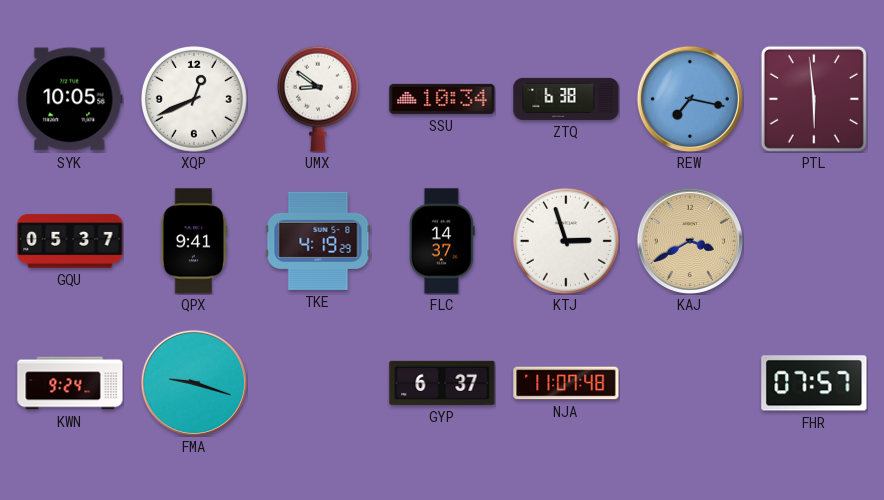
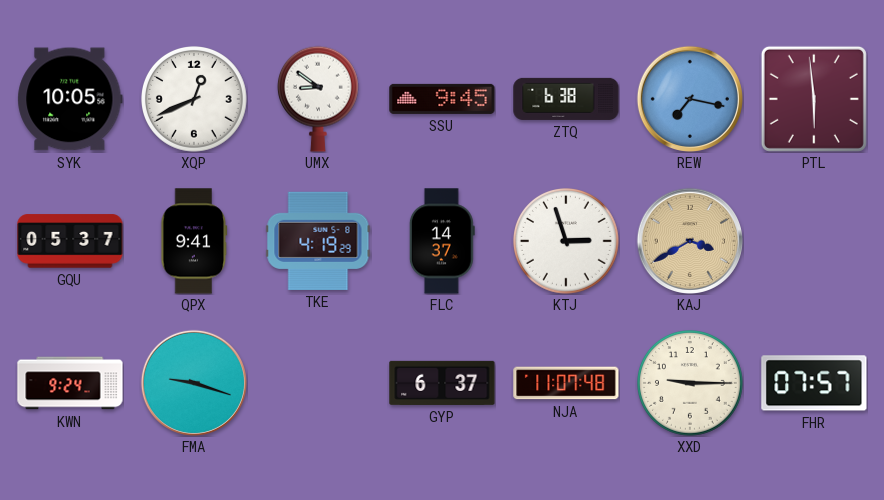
SSU: 10:34 -> 9:45
XXD: none -> 9:15
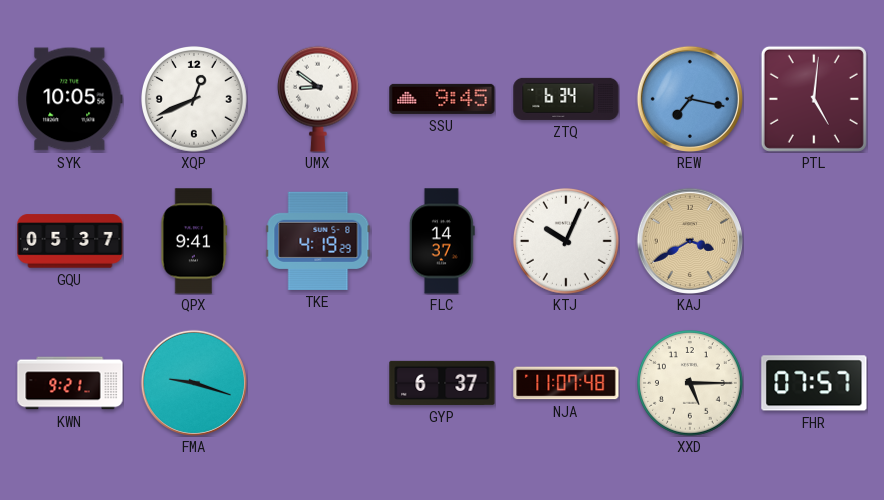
ZTQ: 6:38 -> 6:34
PTL: 5:59 -> 5:01
KTJ: 2:57 -> 10:04
KWN: 9:24 -> 9:21
XXD: 9:15 -> 5:15
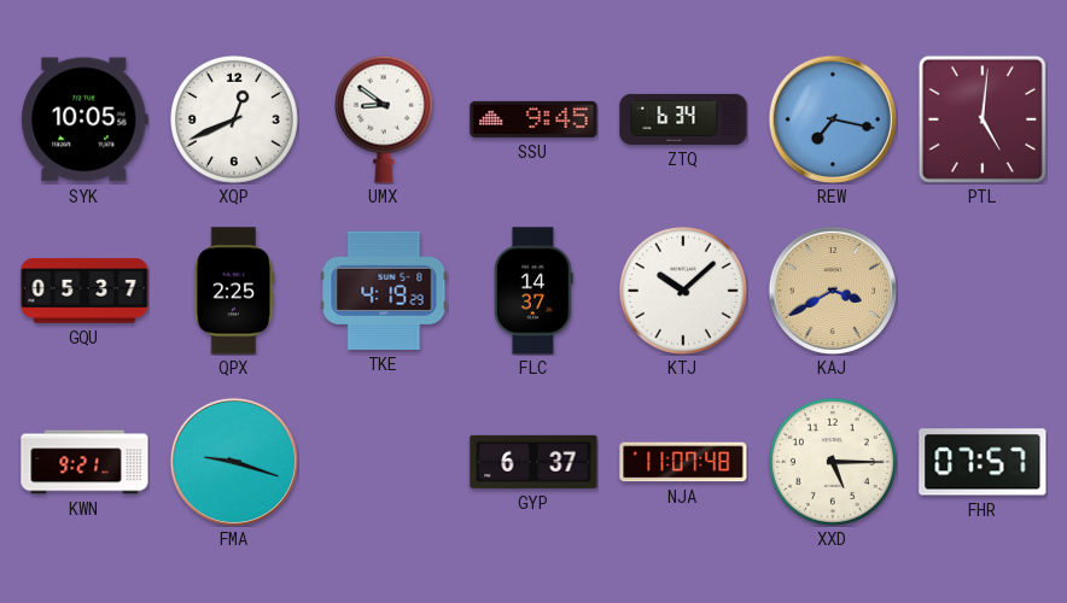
QPX: 9:41 -> 2:25
KTJ: 10:04 -> 10:08
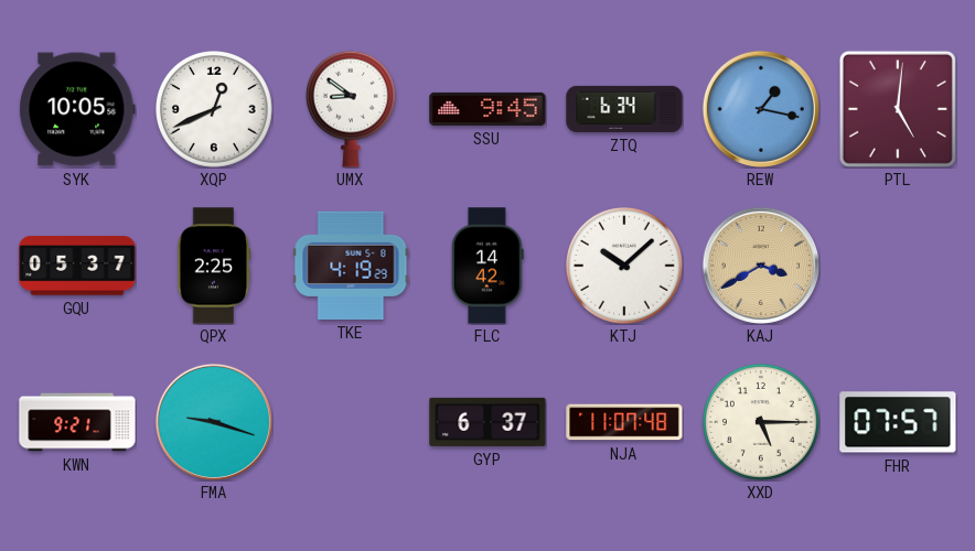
REW: 7:17 -> 1:17
FLC: 14:37 -> 14:42
